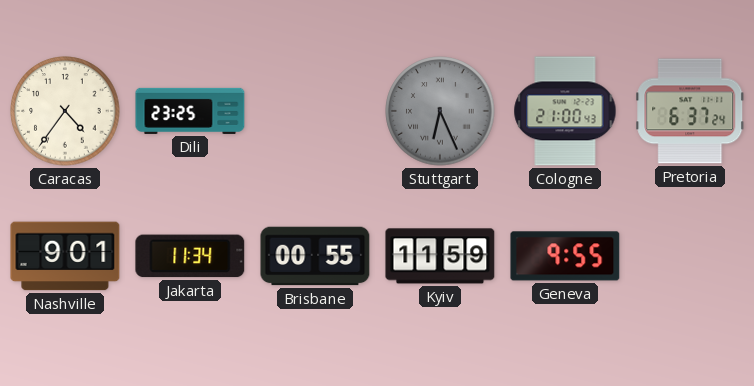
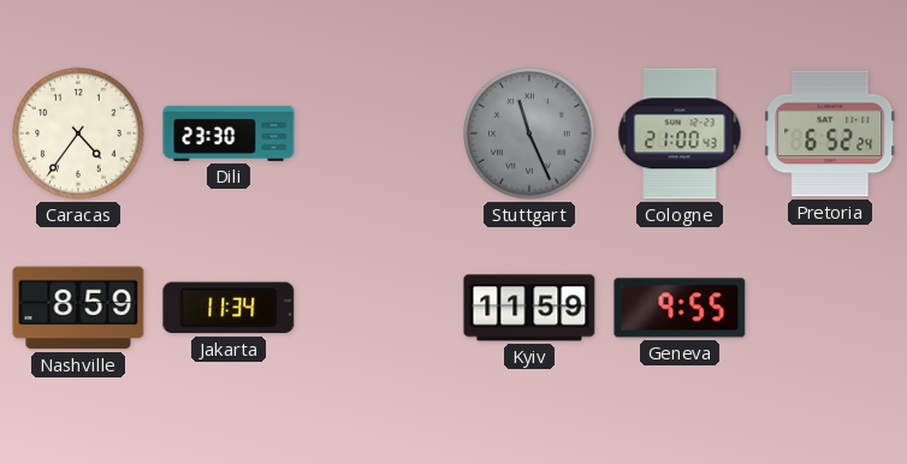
Dili: 23:25 -> 23:30
Stuttgart: 6:26 -> 11:26
Pretoria: 6:37 -> 6:52
Nashville: 9:01 -> 8:59
Brisbane: 00:55 -> none
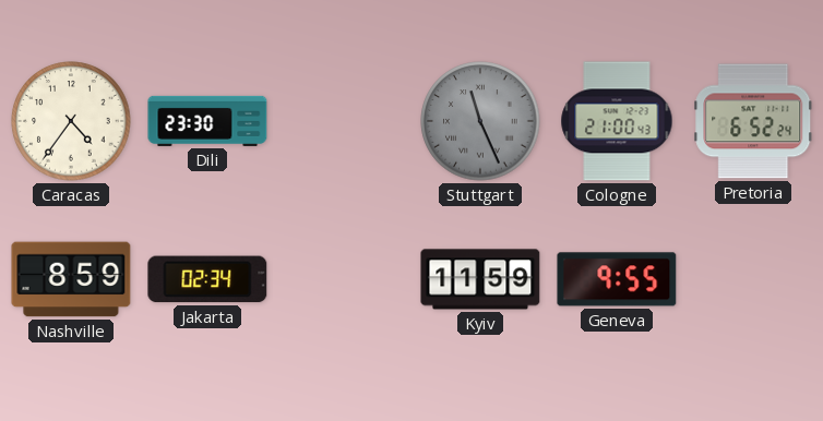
Jakarta: 11:34 -> 02:34
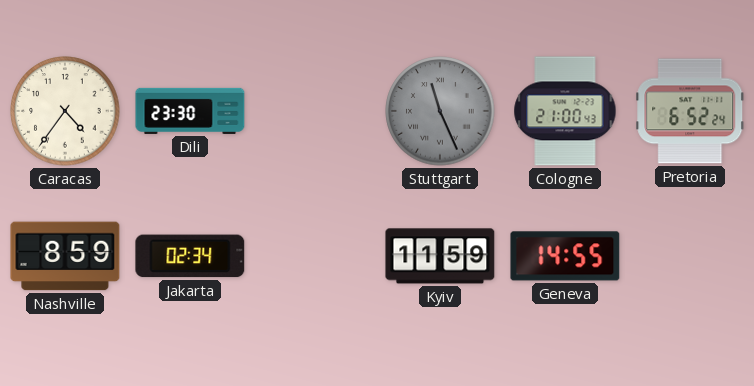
Geneva: 9:55 -> 14:55
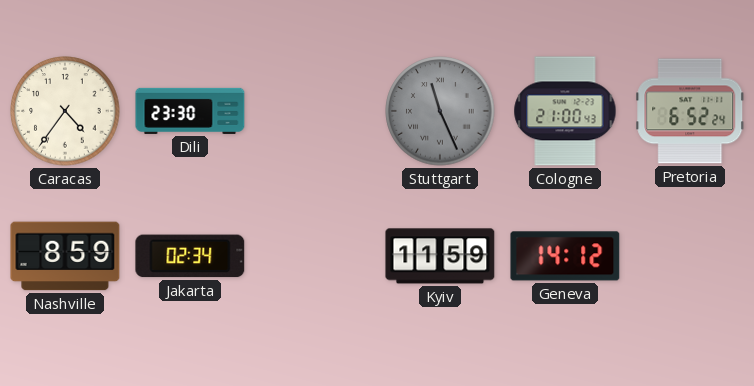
Geneva: 14:55 -> 14:12
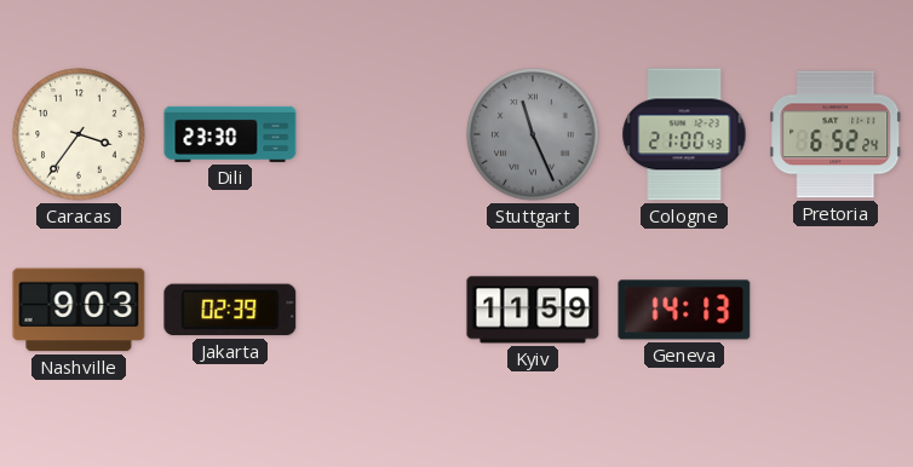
Caracas: 4:36 -> 3:36
Nashville: 8:59 -> 9:03
Jakarta: 02:34 -> 02:39
Geneva: 14:12 -> 14:13
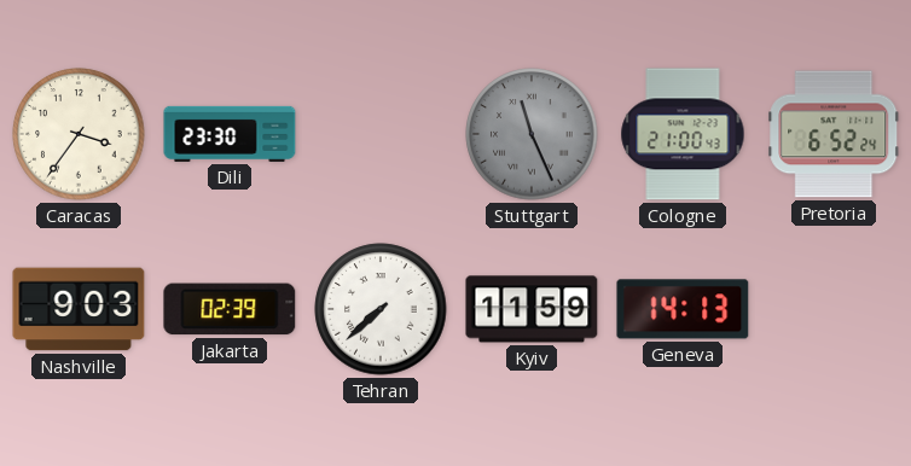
Tehran: none -> 7:38
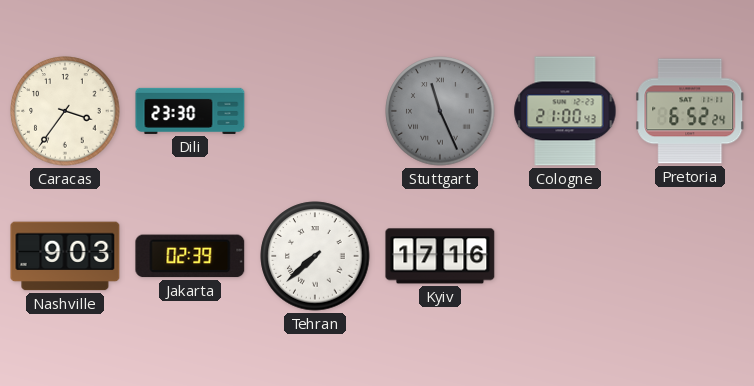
Kyiv: 11:59 -> 17:16
Geneva: 14:13 -> none
